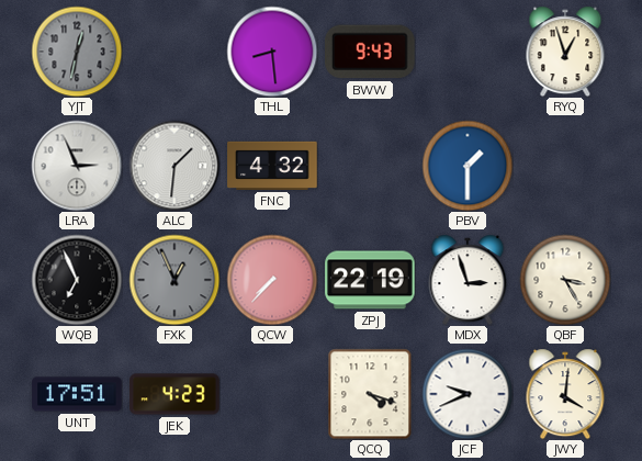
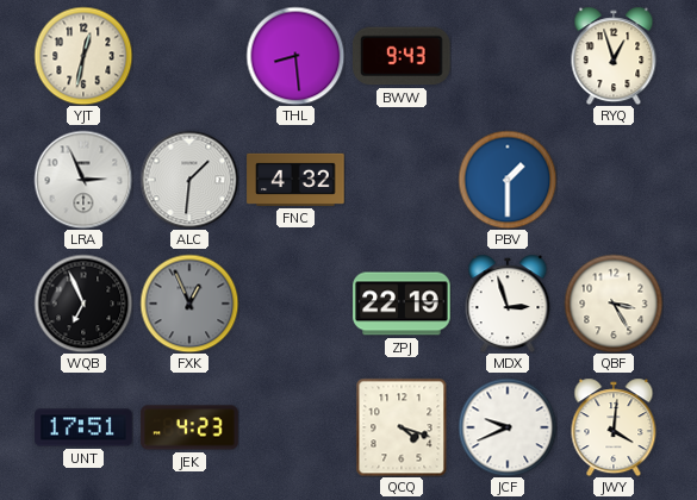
YJT dial: grey -> cream
QCW: 7:37 -> none
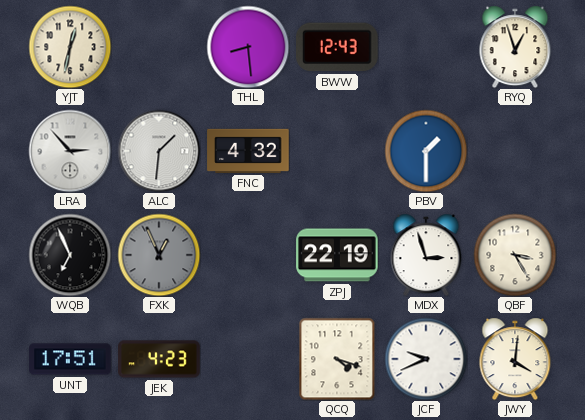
BWW: 9:43 -> 12:43
LRA: 2:56 -> 2:53
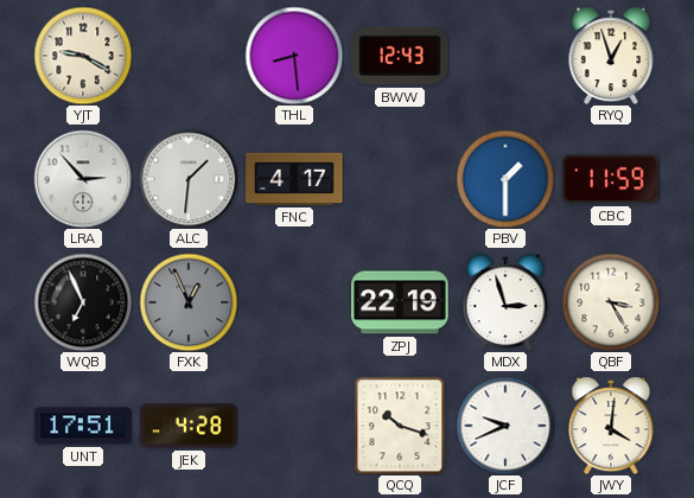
YJT: 12:32 -> 9:20
FNC: 4:32 -> 4:17
CBC: none -> 11:59
JEK: 4:23 -> 4:28
QCQ: 4:18 -> 10:18
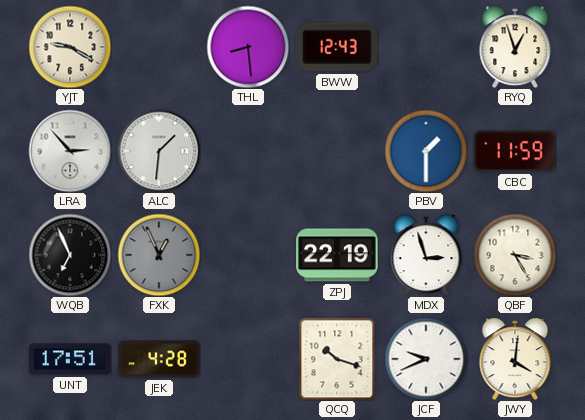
FNC: 4:17 -> none
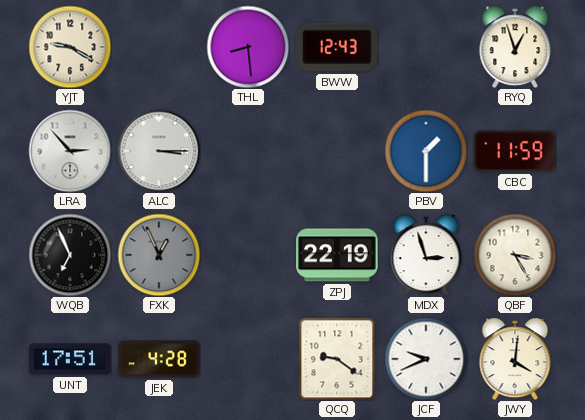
ALC: 1:31 -> 3:15
QCQ: 10:18 -> 9:21
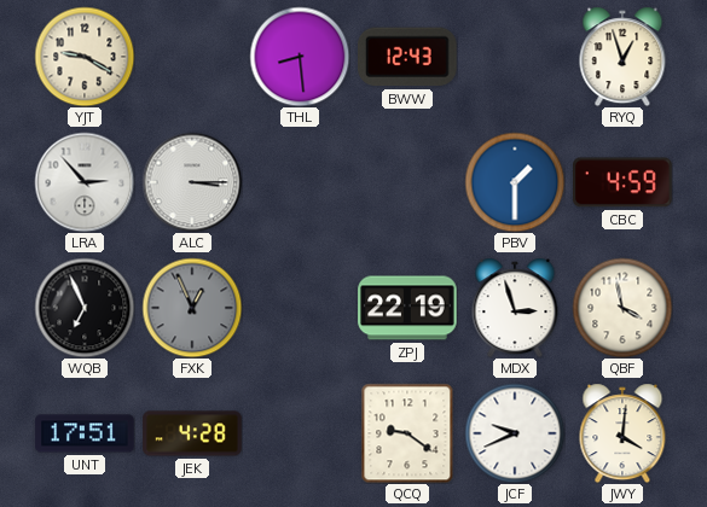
CBC: 11:59 -> 4:59
QBF: 3:25 -> 3:58
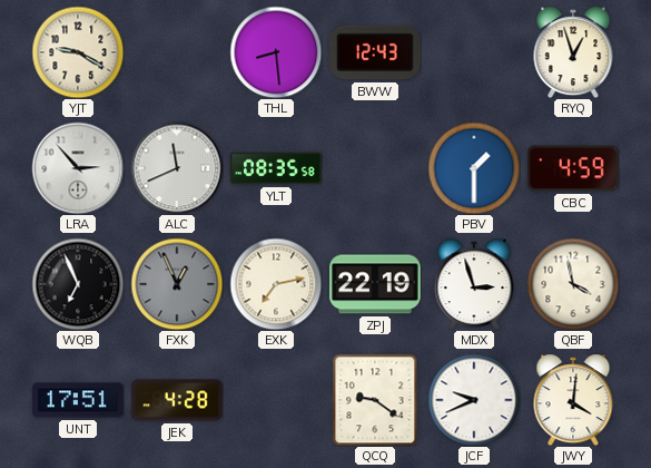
ALC: 3:15 -> 11:41
YLT: none -> 08:35
EXK: none -> 7:13
